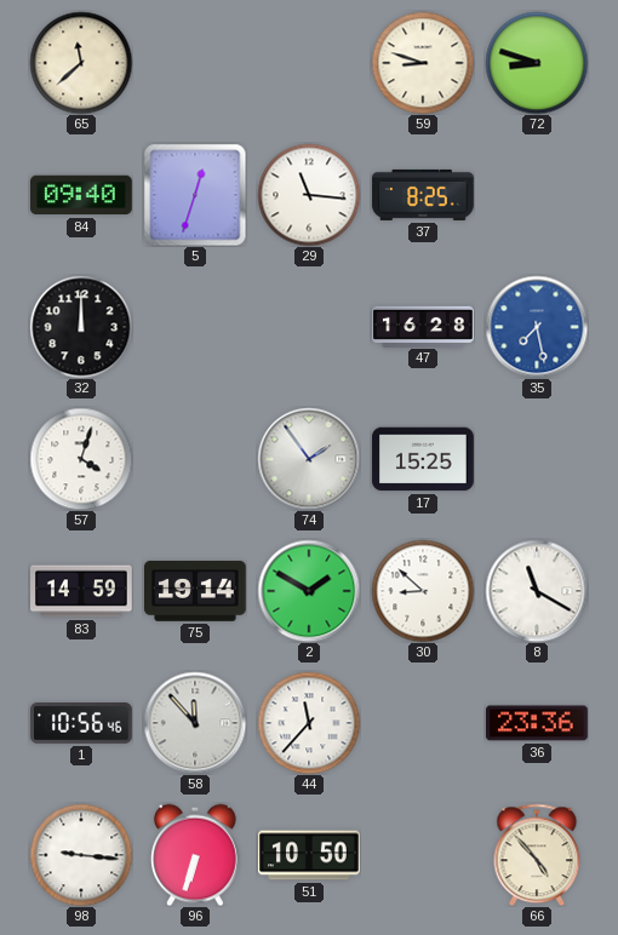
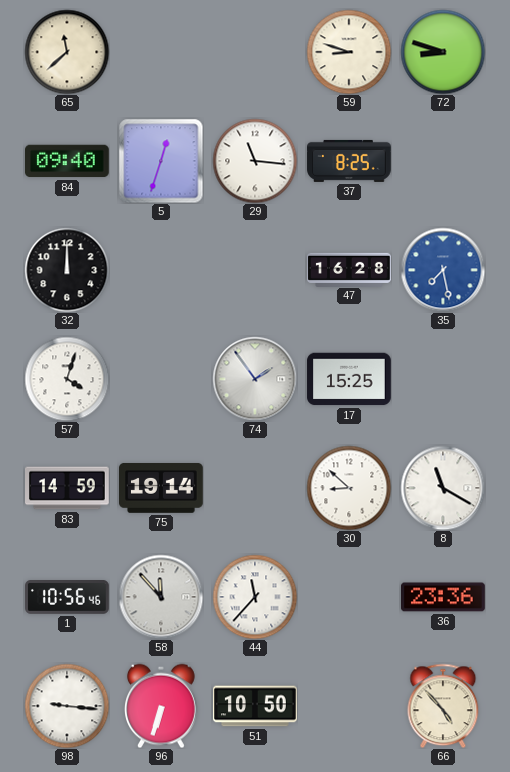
2: 1:50 -> none
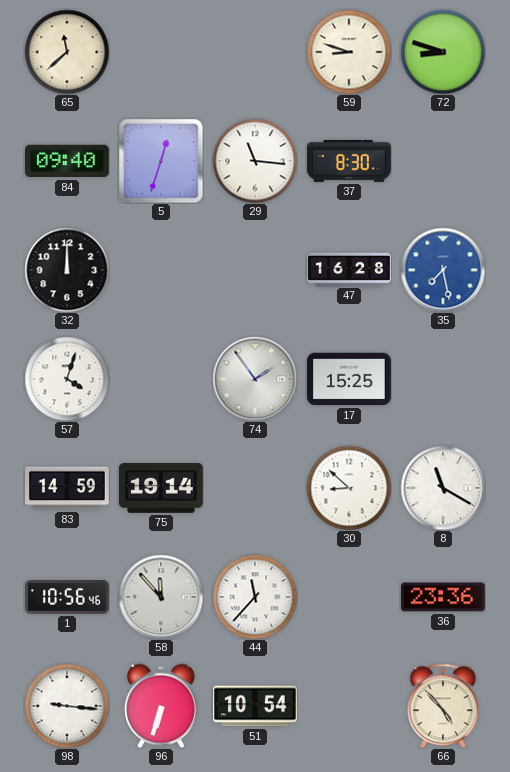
37: 8:25 -> 8:30
51: 10:50 -> 10:54
